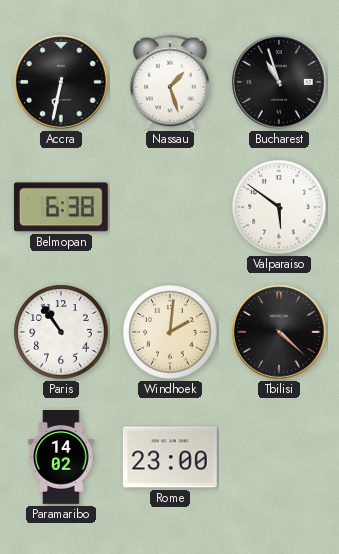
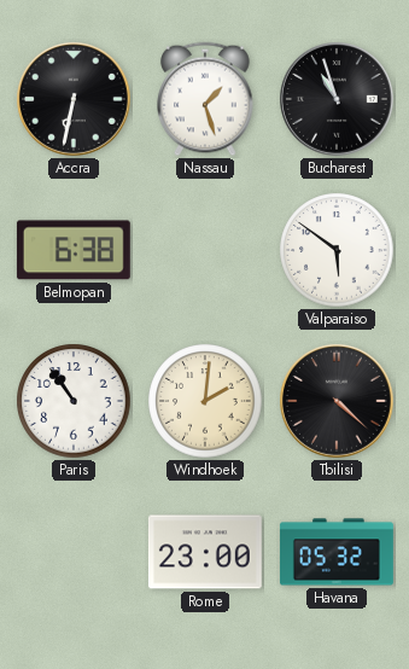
Paramaribo: 14:02 -> none
Havana: none -> 05:32
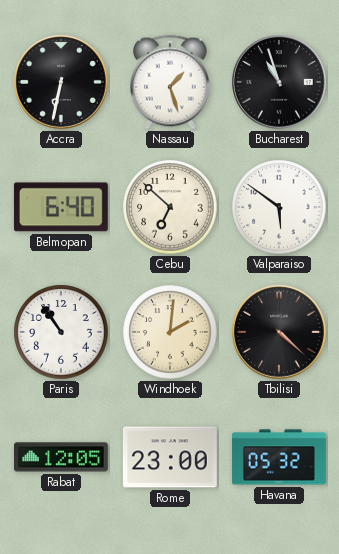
Belmopan: 6:38 -> 6:40
Cebu: none -> 6:52
Rabat: none -> 12:05
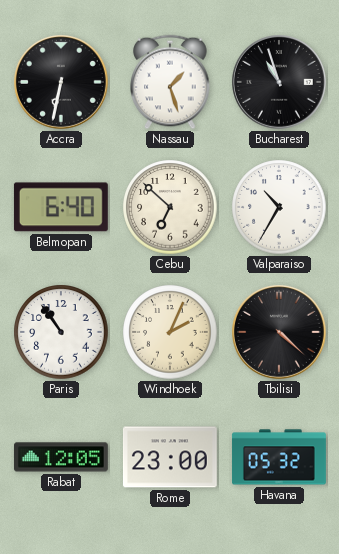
Valparaiso: 5:51 -> 10:35
Windhoek: 2:01 -> 2:04
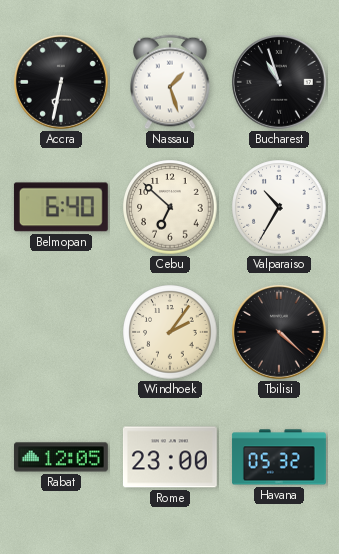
Paris: 10:54 -> none
Windhoek: 2:04 -> 2:06
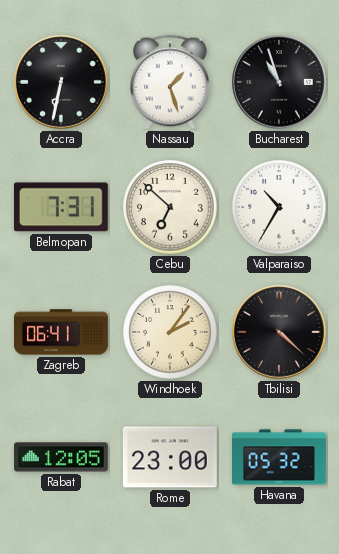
Belmopan: 6:40 -> 7:31
Zagreb: none -> 06:41
